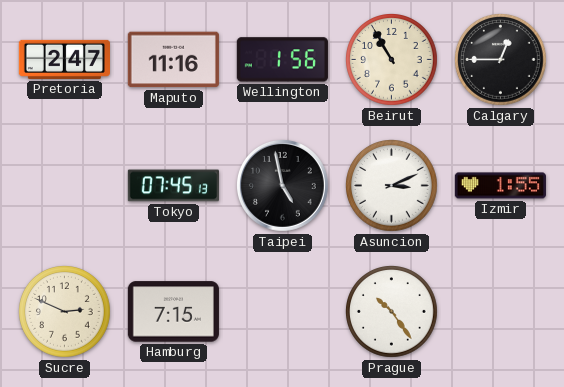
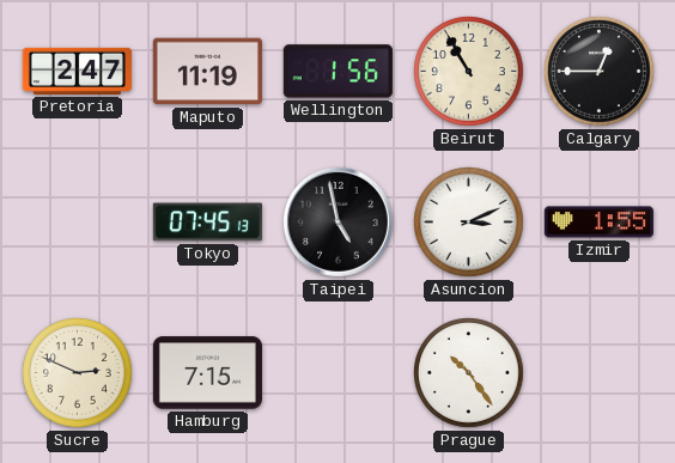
Maputo: 11:16 -> 11:19
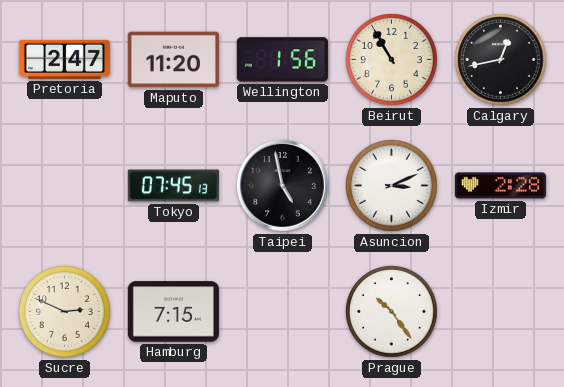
Maputo: 11:19 -> 11:20
Calgary: 12:45 -> 12:43
Izmir: 1:55 -> 2:28
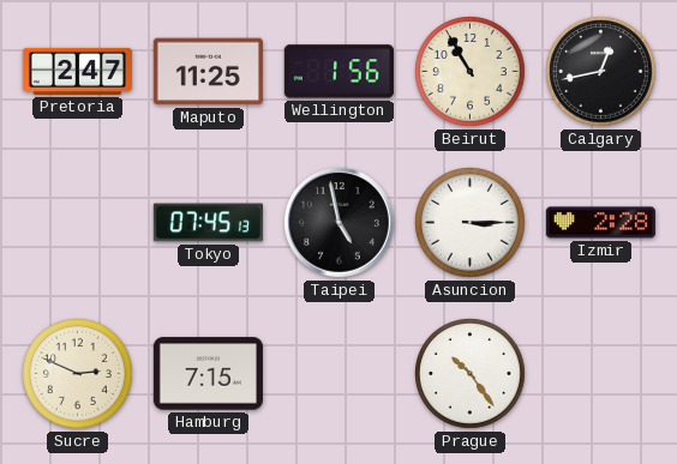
Maputo: 11:20 -> 11:25
Asuncion: 3:11 -> 3:15
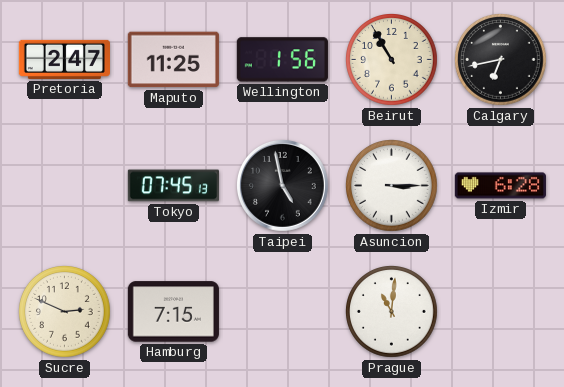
Calgary: 12:43 -> 6:43
Izmir: 2:28 -> 6:28
Prague: 10:24 -> 11:01
